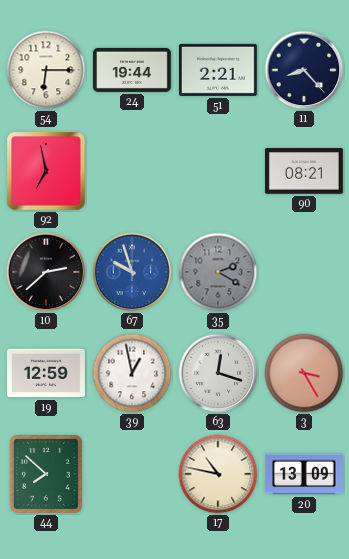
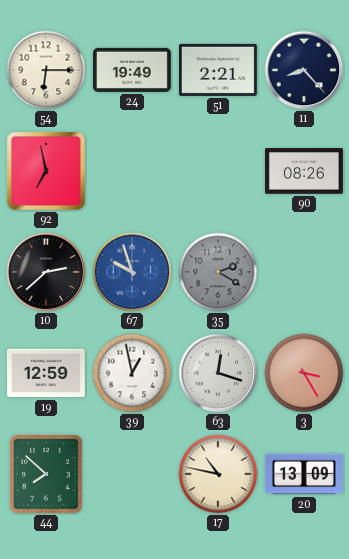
24: 19:44 -> 19:49
90: 08:21 -> 08:26
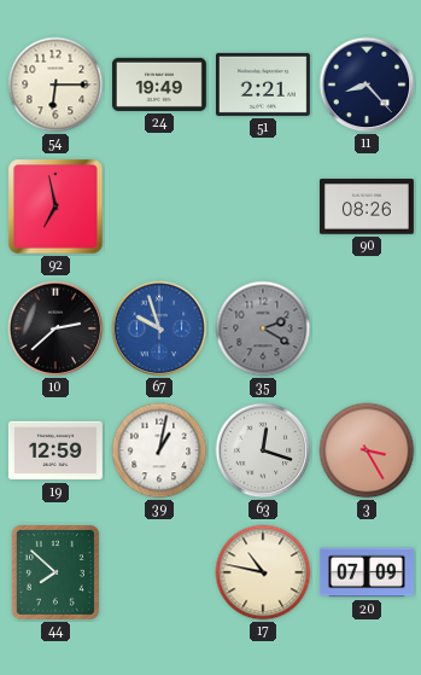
39: 12:58 -> 1:02
20: 13:09 -> 07:09
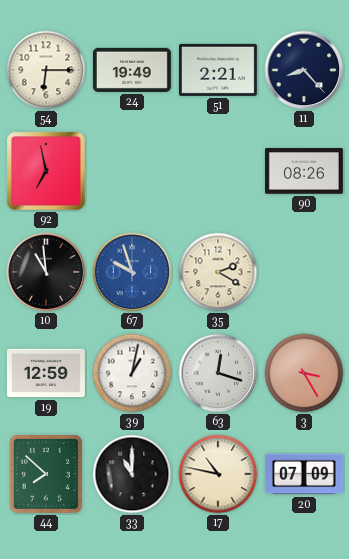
10: 2:38 -> 10:59
35 dial: grey -> cream
33: none -> 11:00
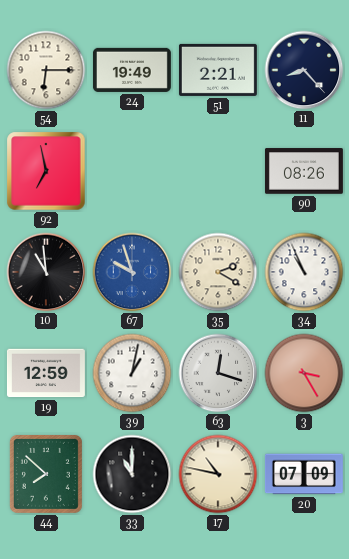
34: none -> 10:56
